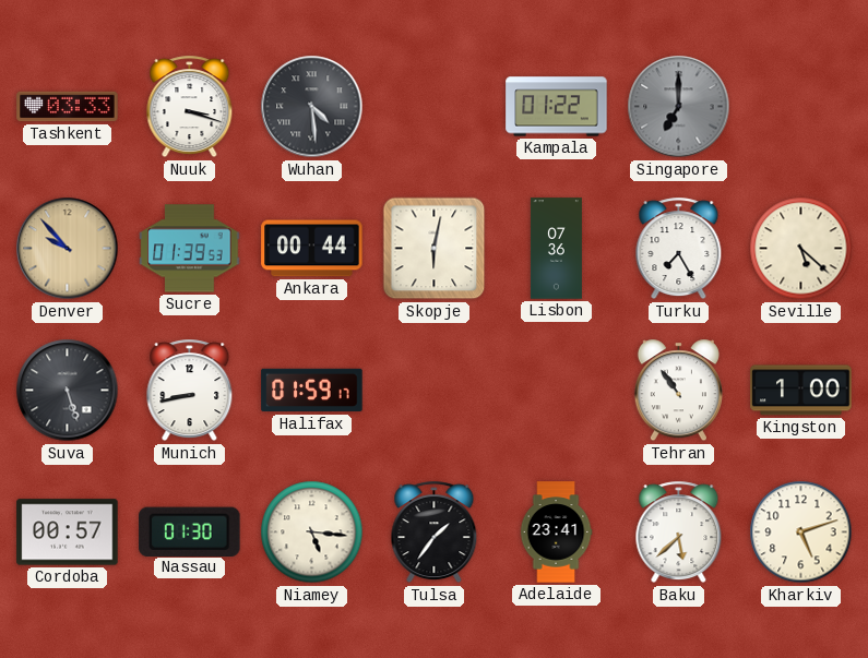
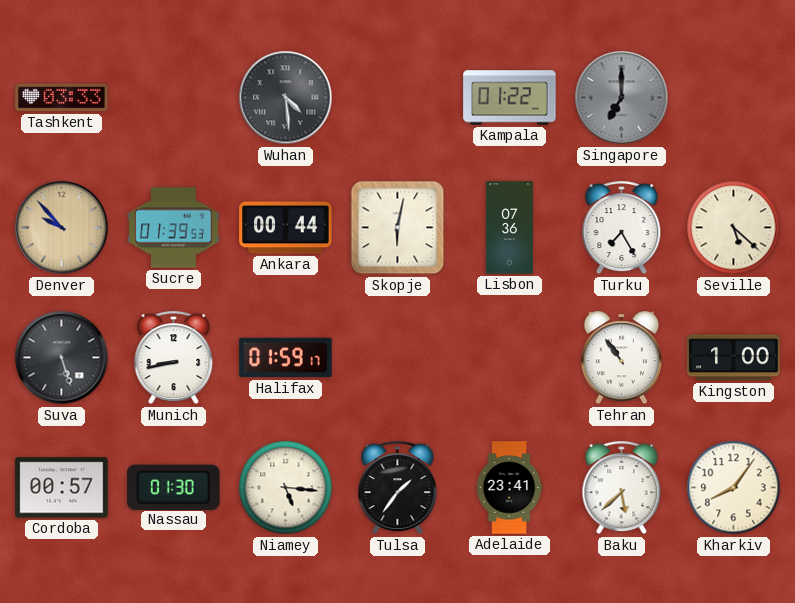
Nuuk: 3:18 -> none
Kharkiv: 5:12 -> 8:06
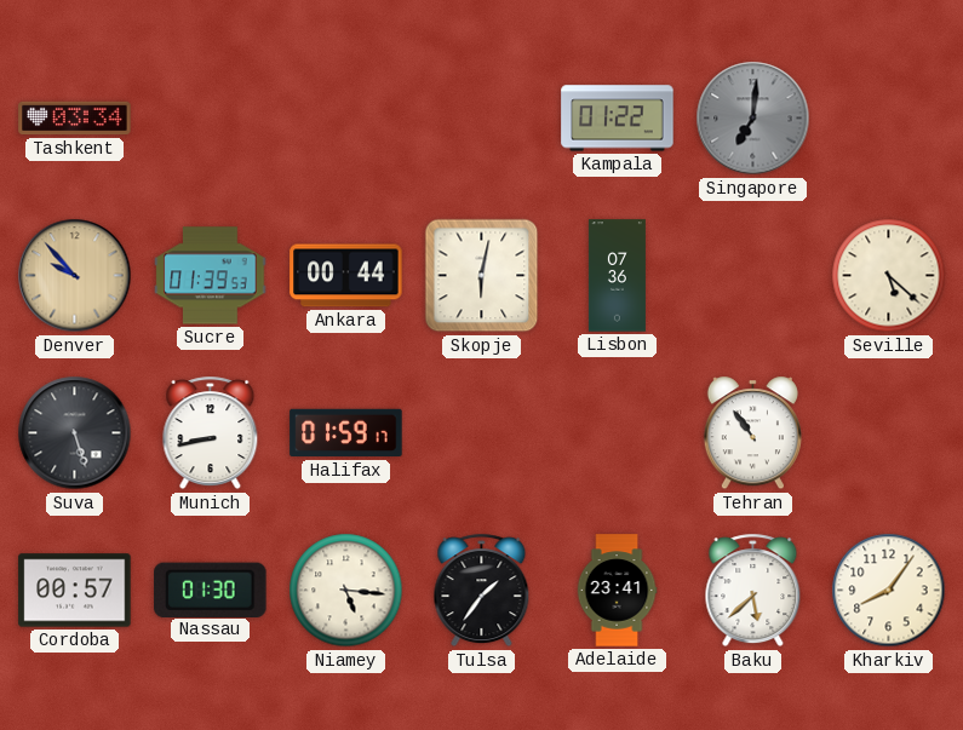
Tashkent: 03:33 -> 03:34
Wuhan: 4:29 -> none
Singapore: 7:00 -> 7:01
Turku: 7:25 -> none
Kingston: 1:00 -> none
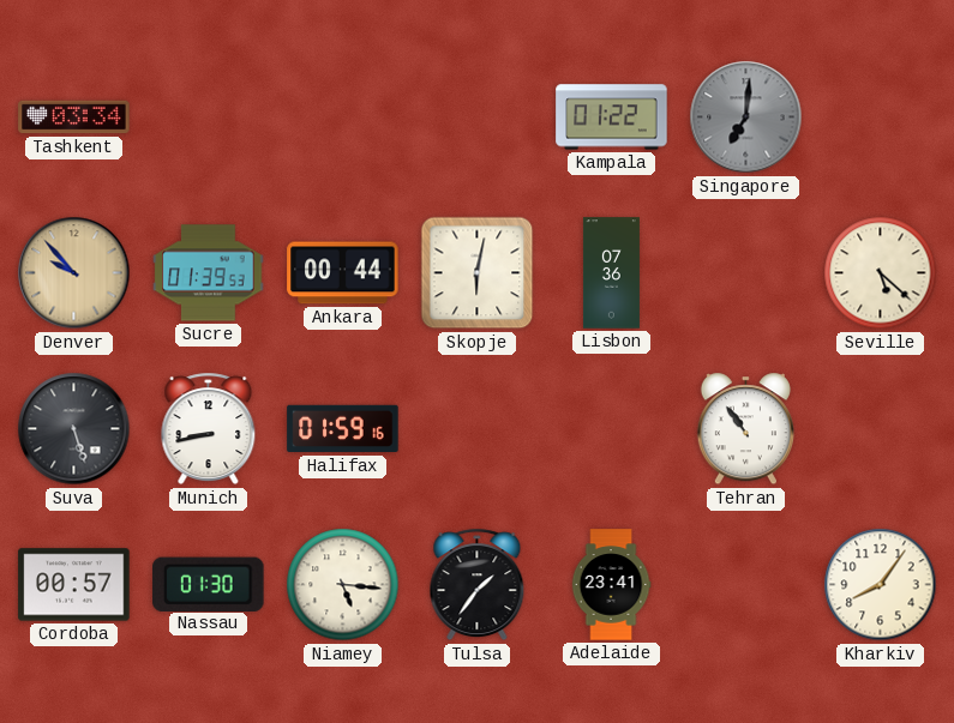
Halifax: 01:59:17 -> 01:59:16
Baku: 5:38 -> none
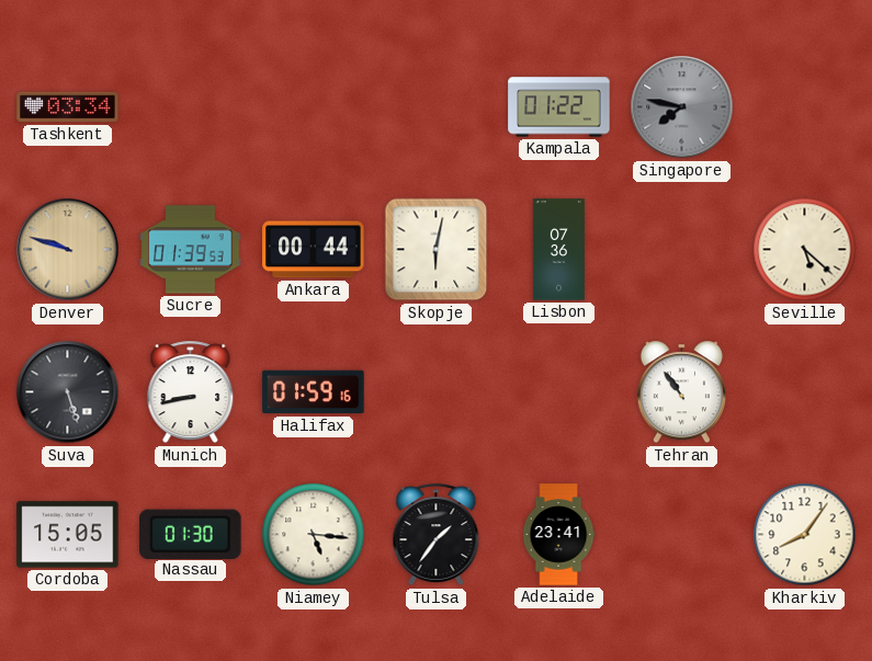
Singapore: 7:01 -> 7:47
Denver: 9:53 -> 9:48
Cordoba: 00:57 -> 15:05
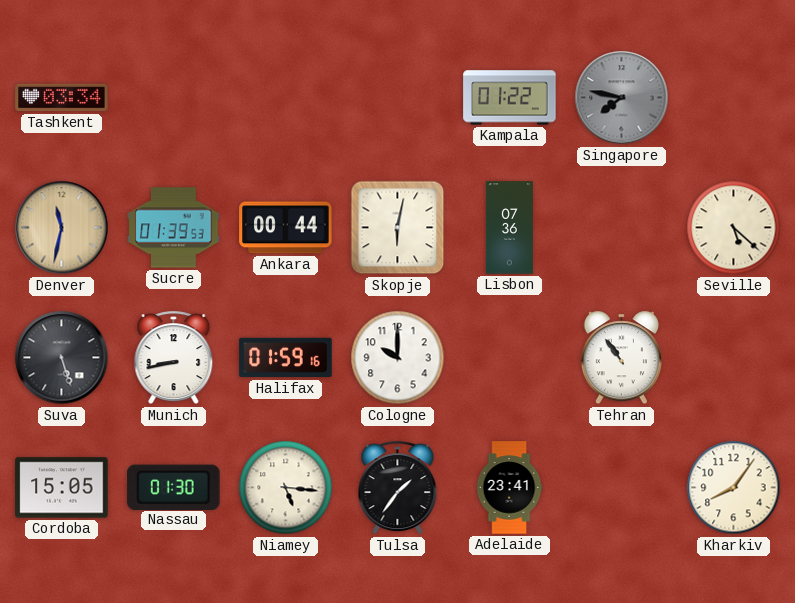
Denver: 9:48 -> 11:32
Cologne: none -> 10:00
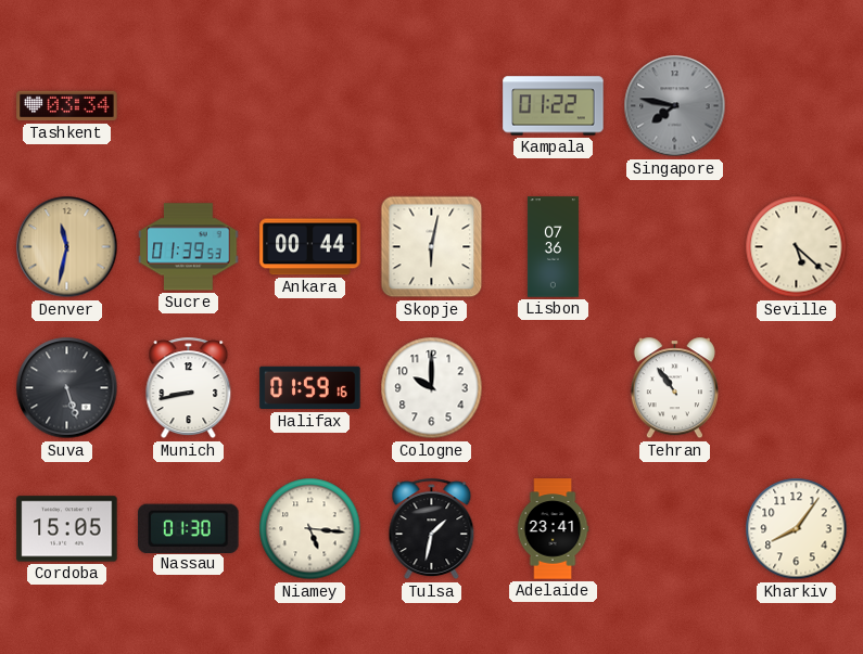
Tulsa: 1:36 -> 1:32
